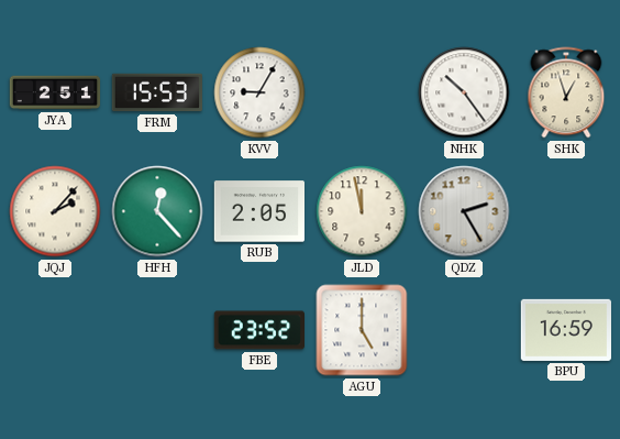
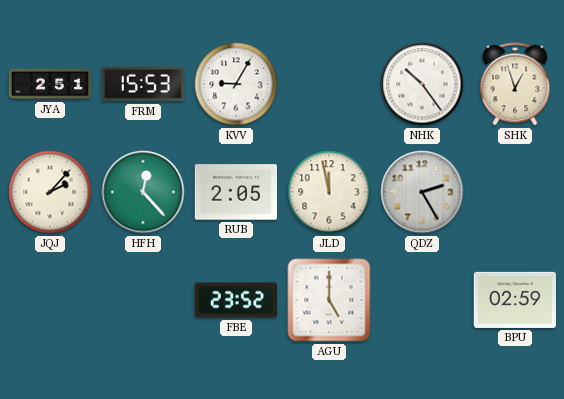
BPU: 16:59 -> 02:59
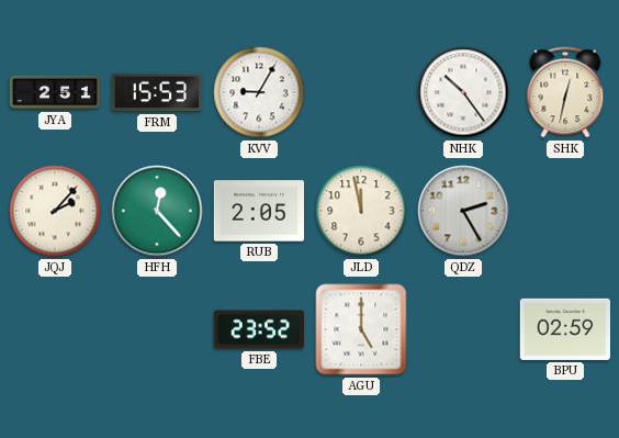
SHK: 12:57 -> 12:32
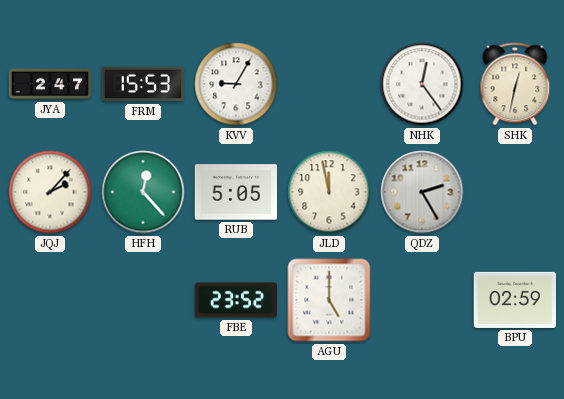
JYA: 2:51 -> 2:47
NHK: 10:24 -> 12:24
RUB: 2:05 -> 5:05
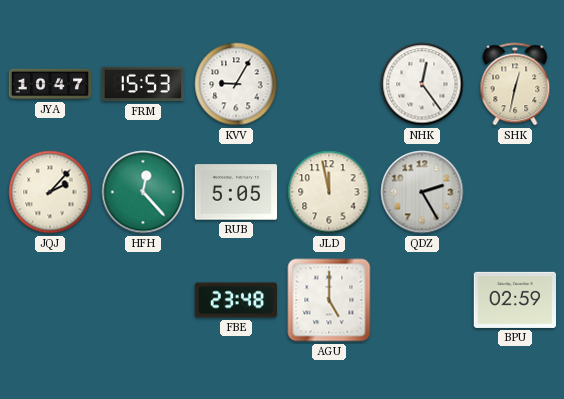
JYA: 2:47 -> 10:47
FBE: 23:52 -> 23:48
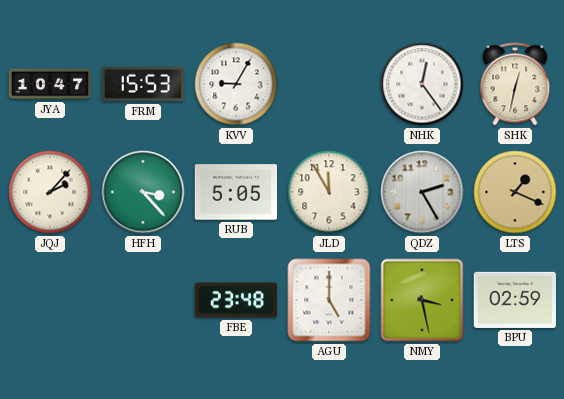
HFH: 12:23 -> 3:23
JLD: 11:58 -> 11:55
LTS: none -> 1:19
NMY: none -> 3:28
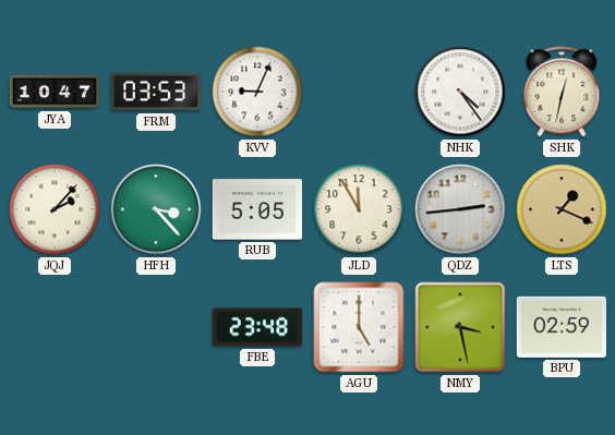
FRM: 15:53 -> 03:53
KVV: 9:05 -> 9:04
NHK: 12:24 -> 4:24
QDZ: 2:25 -> 2:44
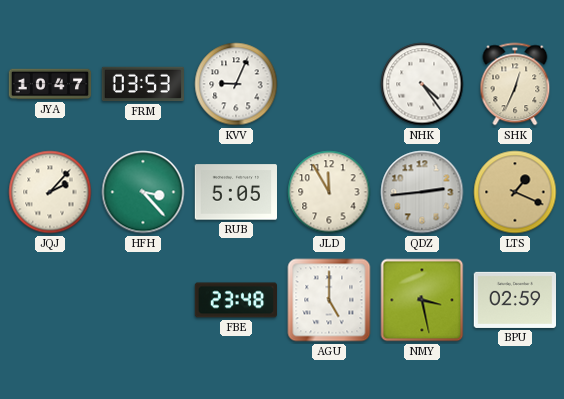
SHK: 12:32 -> 12:34
